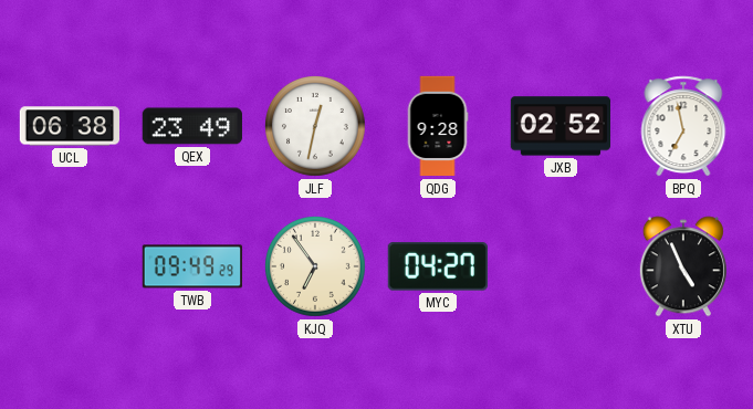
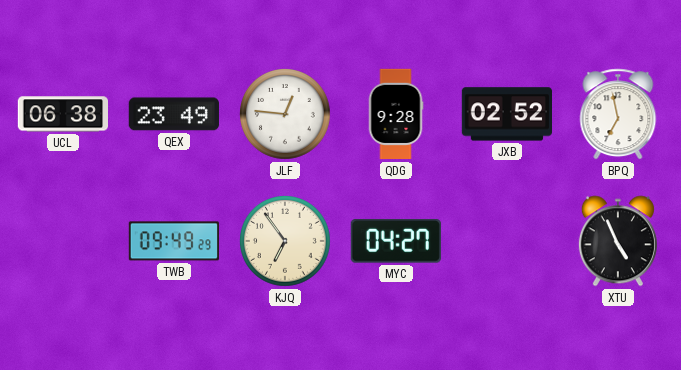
JLF: 12:32 -> 12:46
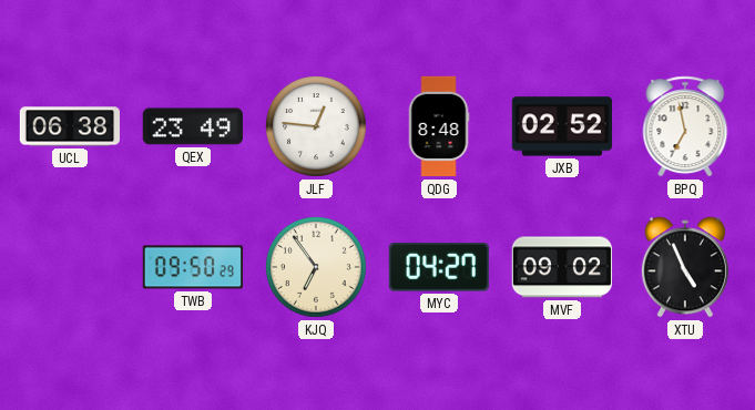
QDG: 9:28 -> 8:48
TWB: 09:49 -> 09:50
MVF: none -> 09:02
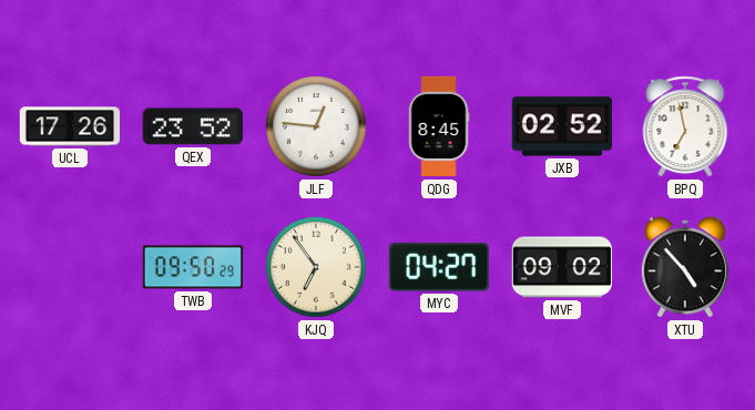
UCL: 06:38 -> 17:26
QEX: 23:49 -> 23:52
QDG: 8:48 -> 8:45
XTU: 4:56 -> 4:53
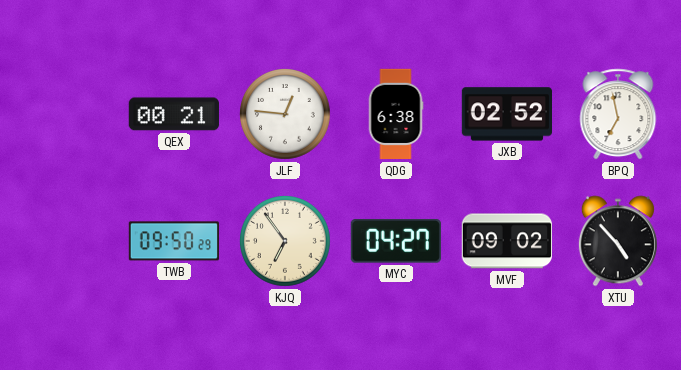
UCL: 17:26 -> none
QEX: 23:52 -> 00:21
QDG: 8:45 -> 6:38
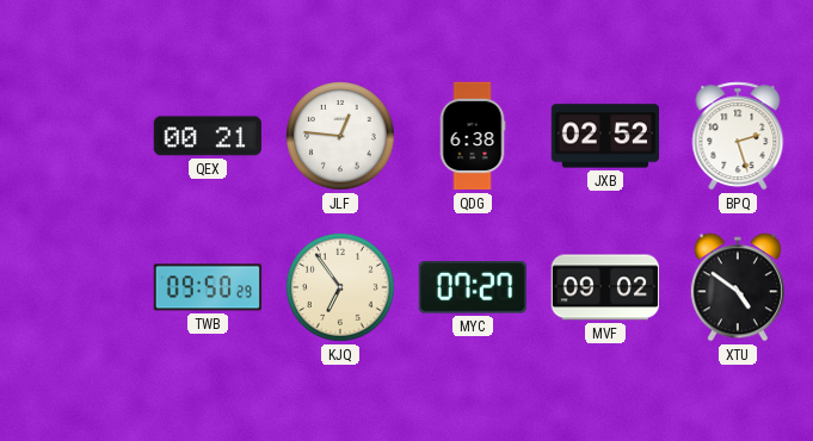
BPQ: 6:58 -> 2:27
MYC: 04:27 -> 07:27
XTU: 4:53 -> 4:51
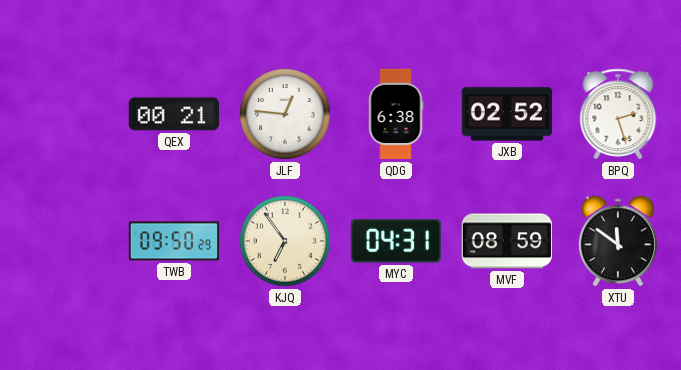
MYC: 07:27 -> 04:31
MVF: 09:02 -> 08:59
XTU: 4:51 -> 11:51
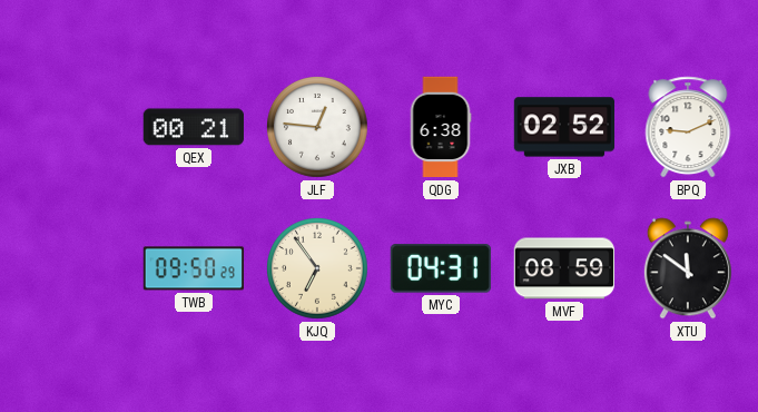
BPQ: 2:27 -> 9:11
